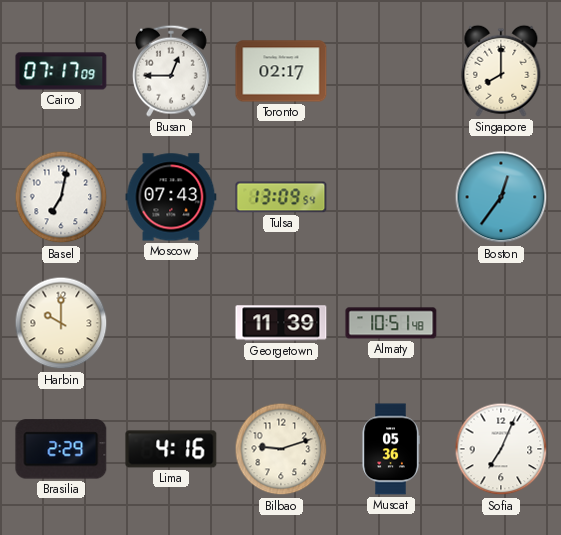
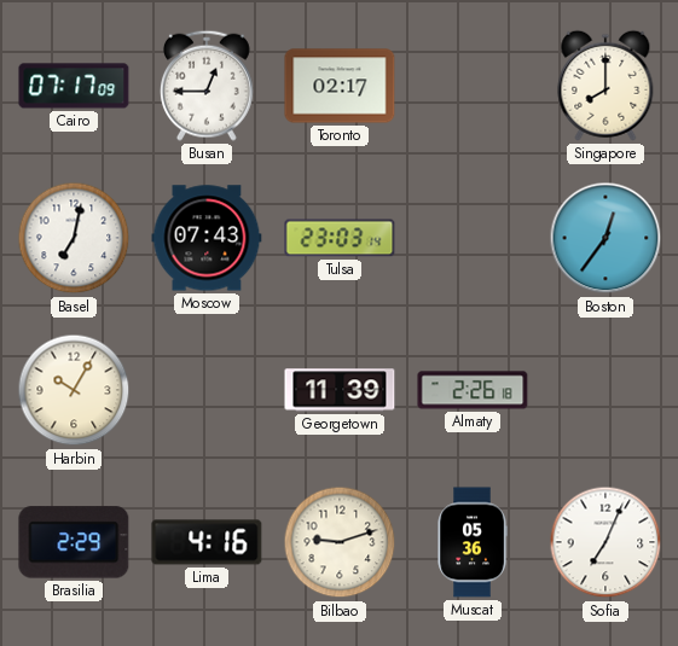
Tulsa: 13:09 -> 23:03
Harbin: 10:00 -> 10:05
Almaty: 10:51 -> 2:26
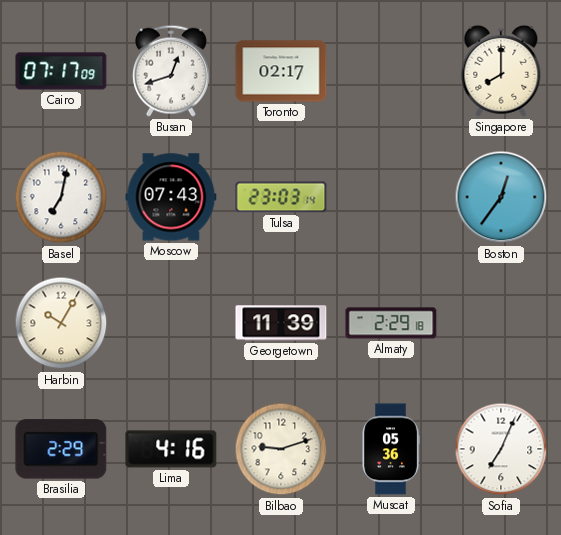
Busan: 12:45 -> 12:42
Almaty: 2:26 -> 2:29
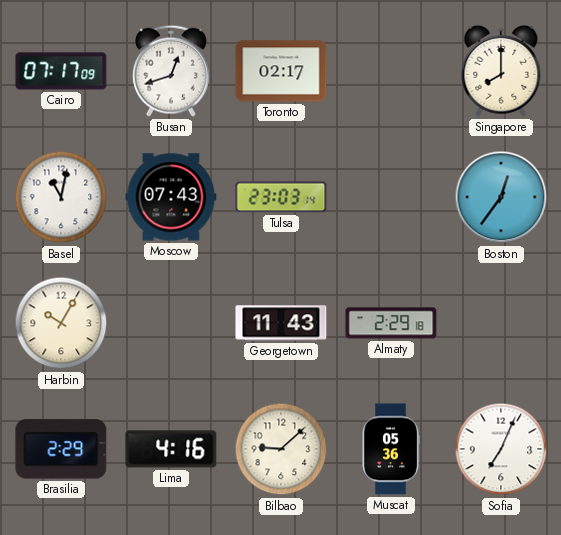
Basel: 7:02 -> 11:02
Georgetown: 11:39 -> 11:43
Bilbao: 9:12 -> 9:08
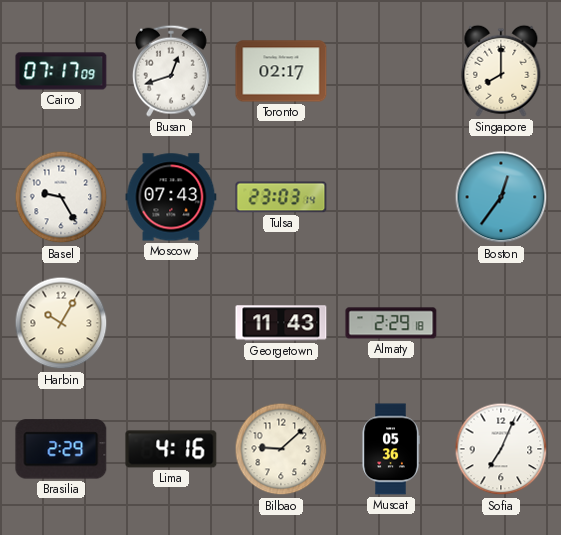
Basel: 11:02 -> 9:25
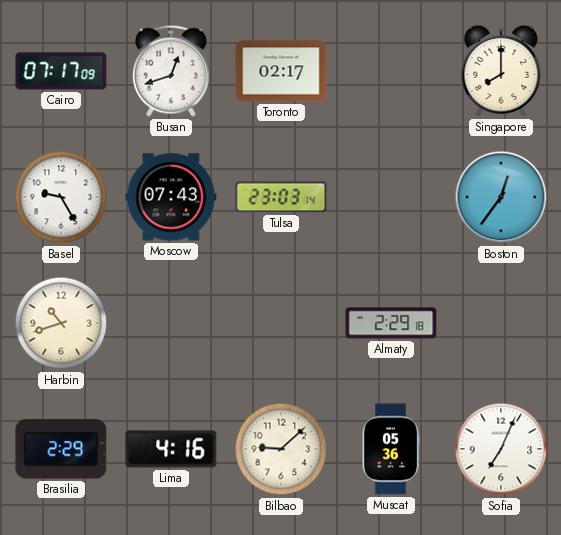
Harbin: 10:05 -> 10:42
Georgetown: 11:43 -> none
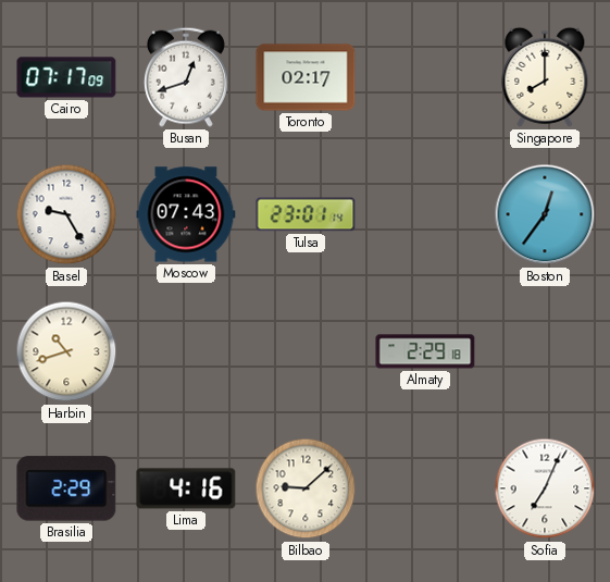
Tulsa: 23:03 -> 23:01
Muscat: 05:36 -> none
